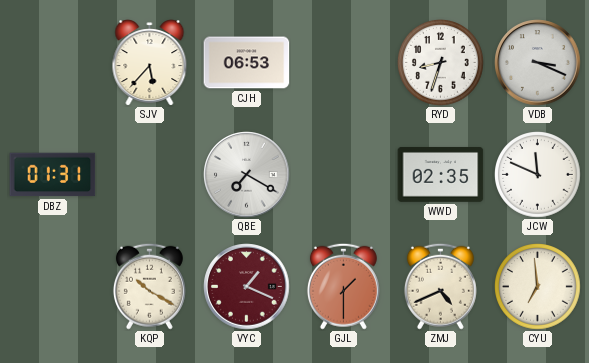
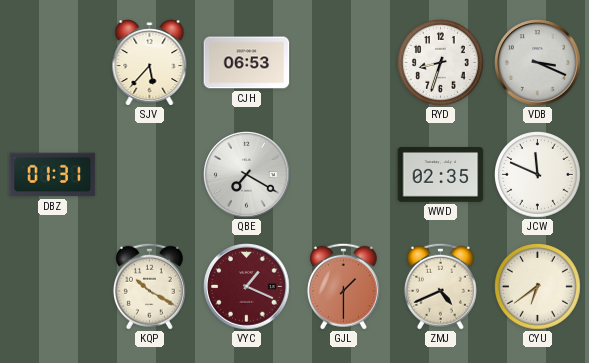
CYU: 6:59 -> 6:39
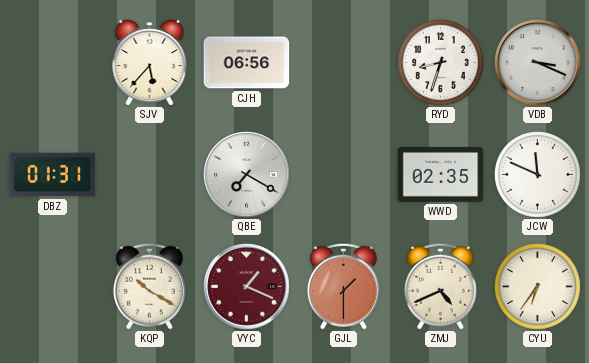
CJH: 06:53 -> 06:56
CYU: 6:39 -> 6:36
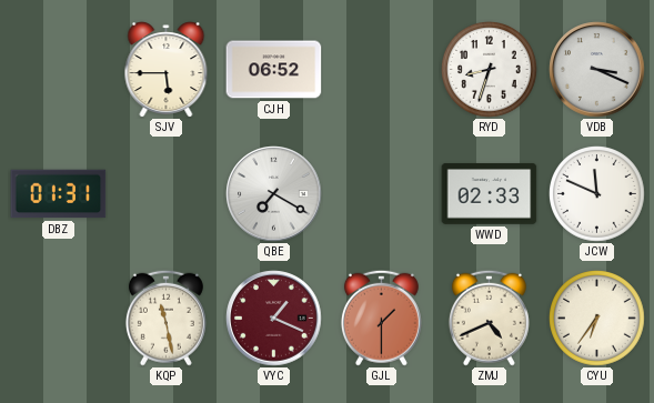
SJV: 5:37 -> 5:45
CJH: 06:56 -> 06:52
WWD: 02:35 -> 02:33
KQP: 10:20 -> 11:28
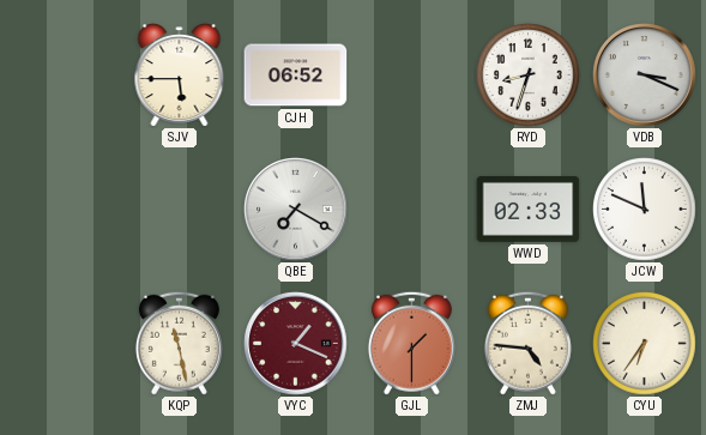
DBZ: 01:31 -> none
ZMJ: 4:41 -> 4:46
